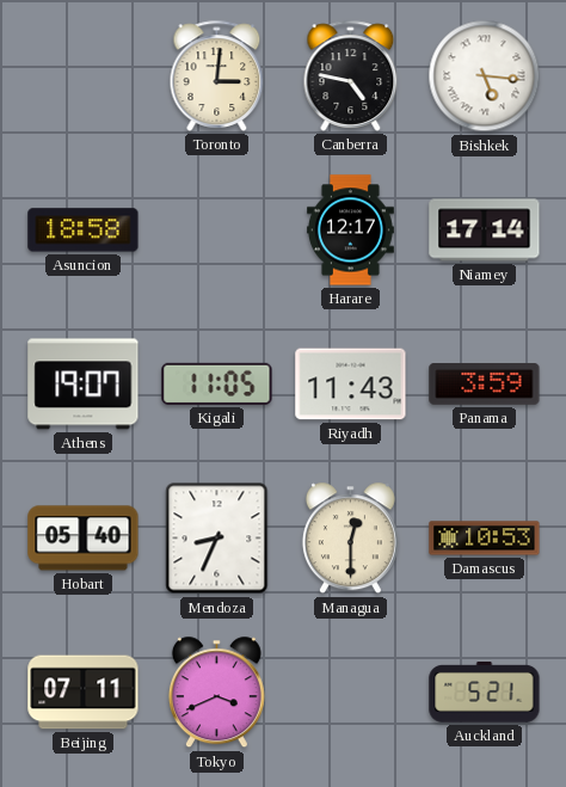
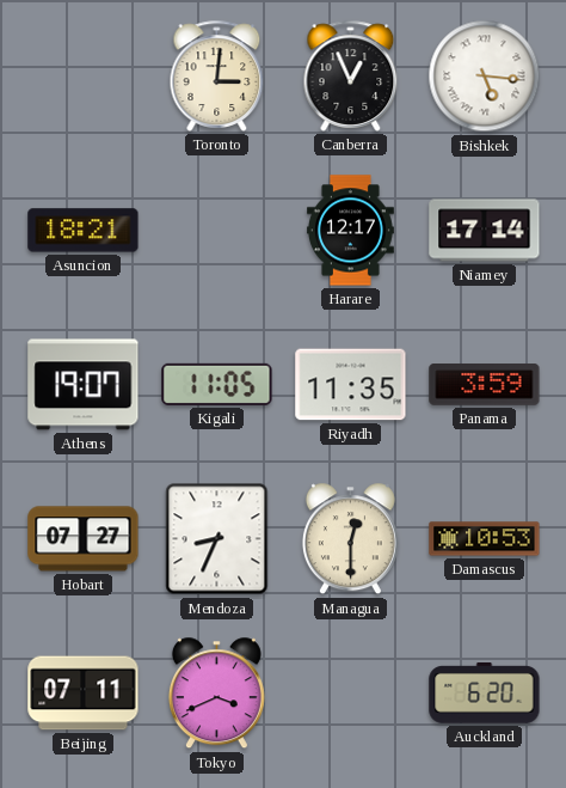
Canberra: 4:47 -> 12:56
Asuncion: 18:58 -> 18:21
Riyadh: 11:43 -> 11:35
Hobart: 05:40 -> 07:27
Auckland: 5:21 -> 6:20
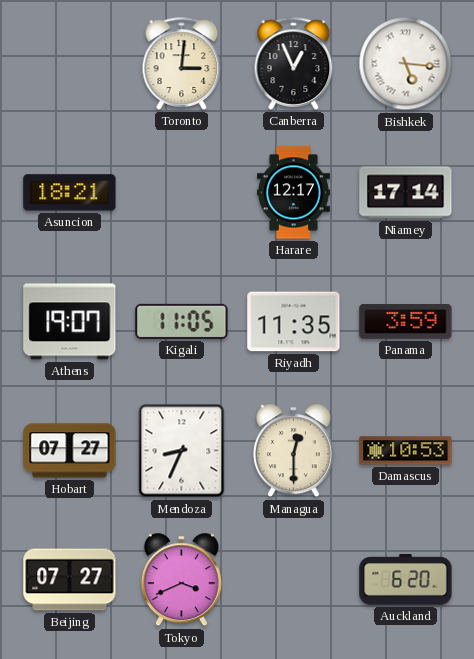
Beijing: 07:11 -> 07:27
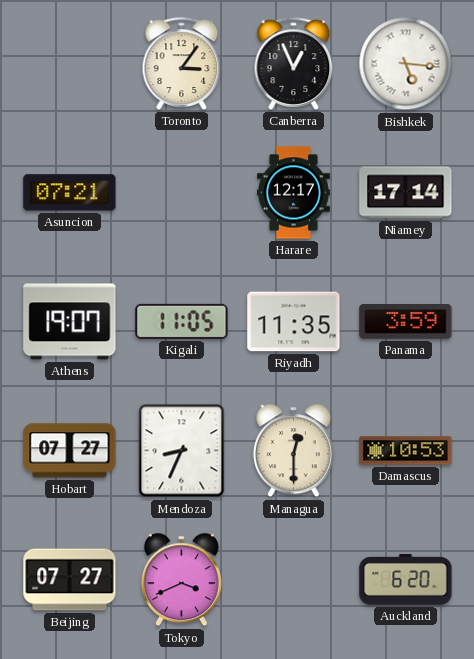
Toronto: 3:01 -> 3:06
Asuncion: 18:21 -> 07:21
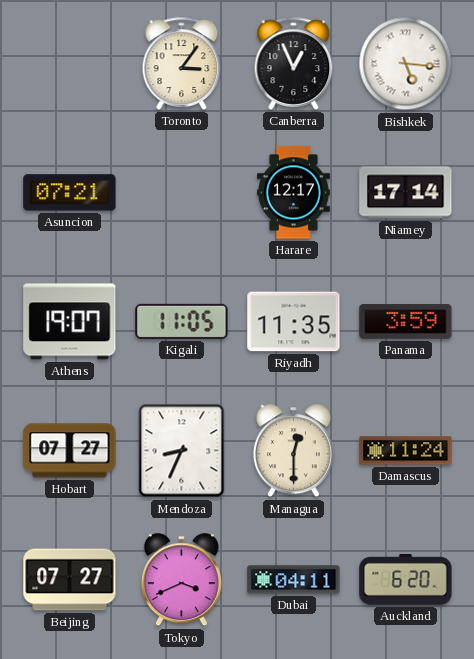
Damascus: 10:53 -> 11:24
Dubai: none -> 04:11
